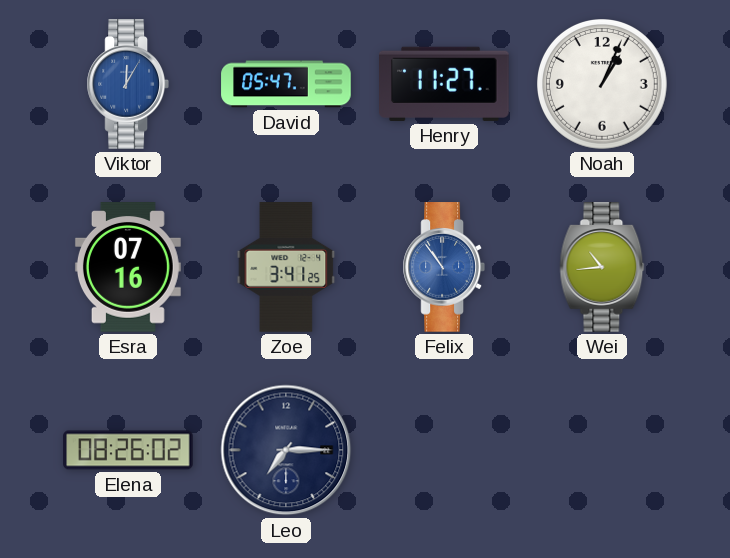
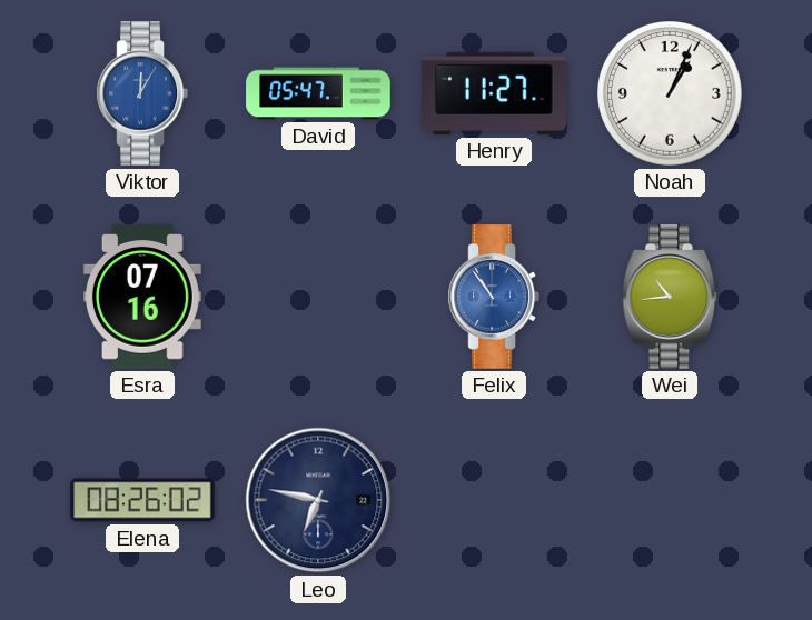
Zoe: 3:41 -> none
Leo: 7:15 -> 6:47
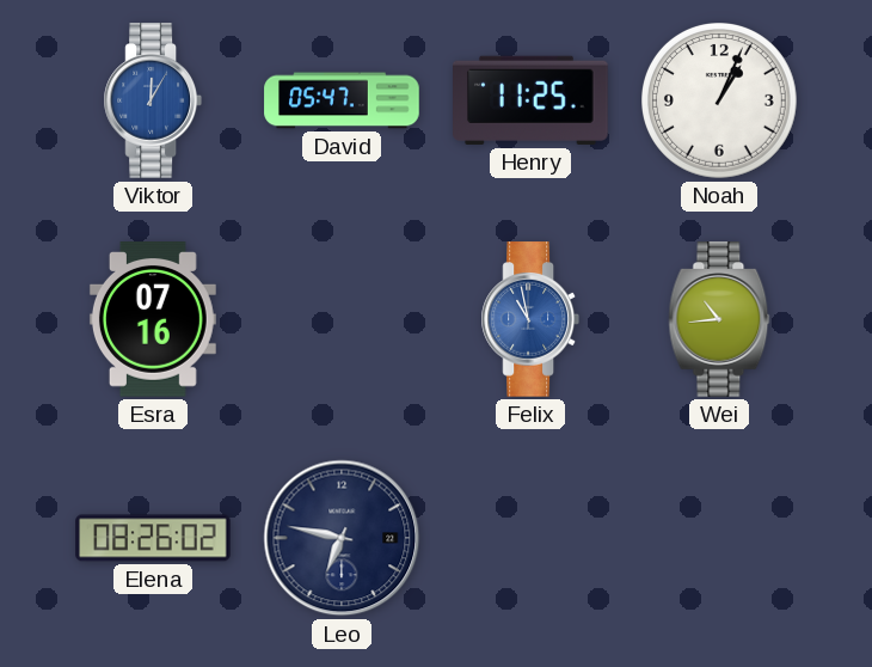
Henry: 11:27 -> 11:25
Felix: 10:54 -> 10:58
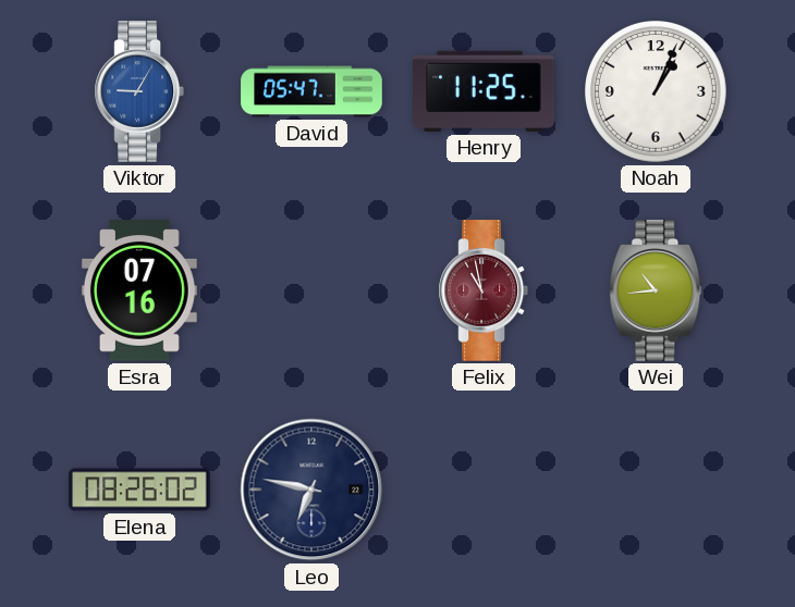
Viktor: 12:05 -> 9:05
Felix dial: blue -> burgundy
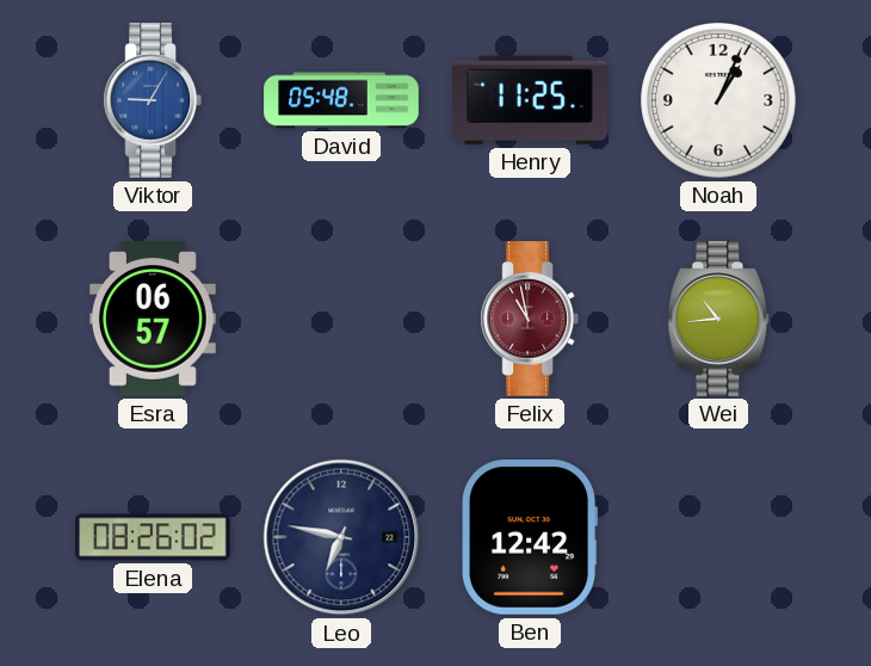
David: 05:47 -> 05:48
Esra: 07:16 -> 06:57
Ben: none -> 12:42
